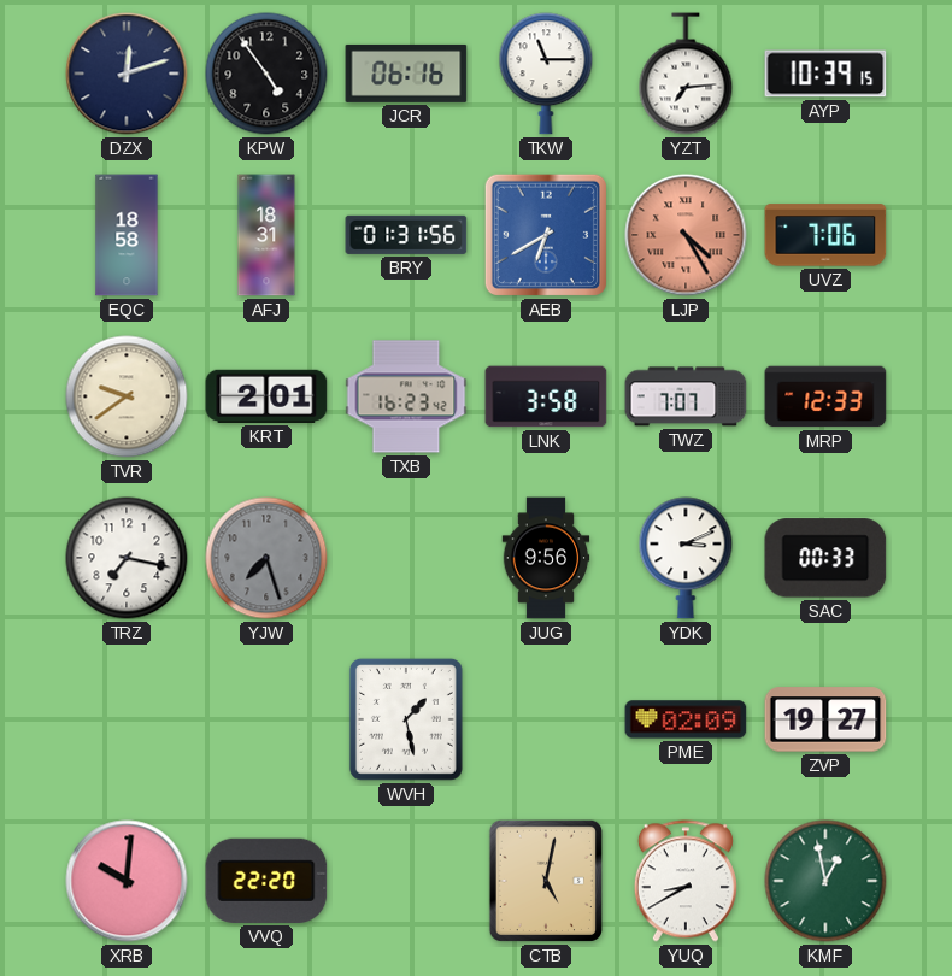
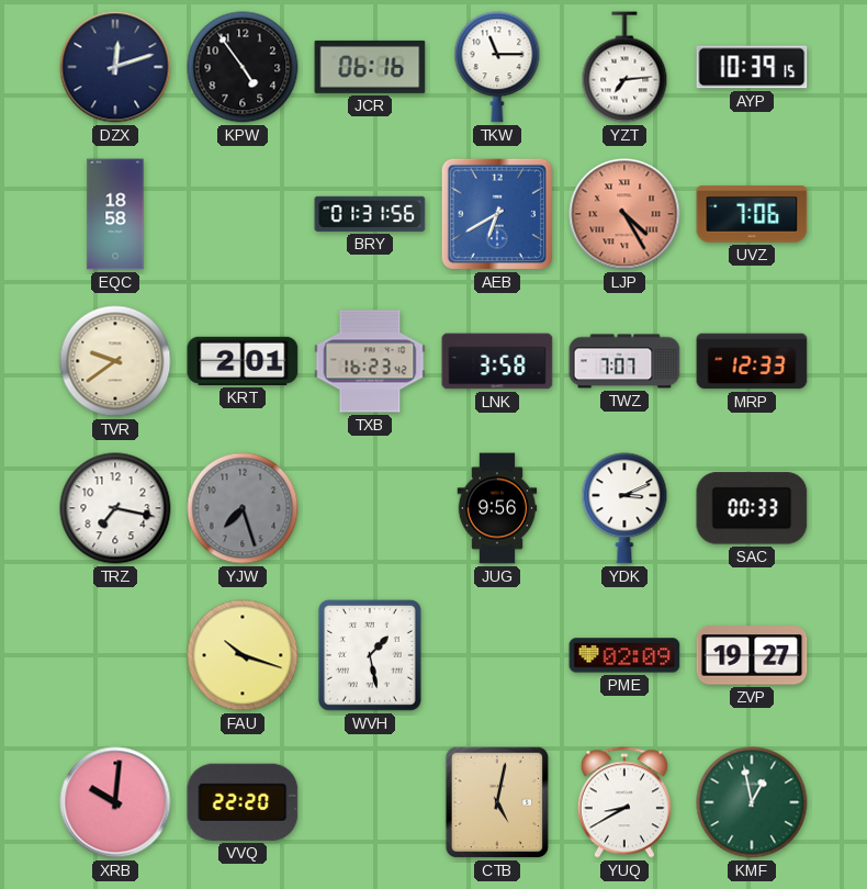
AFJ: 18:31 -> none
FAU: none -> 10:18
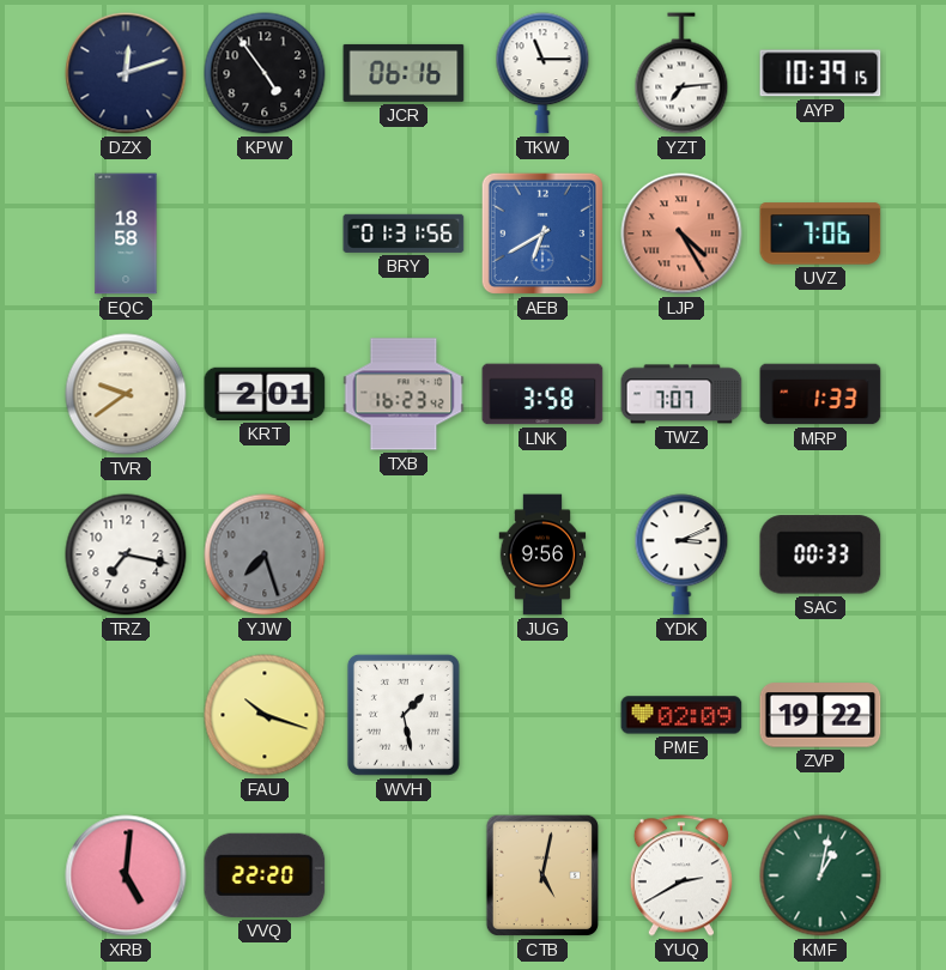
MRP: 12:33 -> 1:33
ZVP: 19:27 -> 19:22
XRB: 10:01 -> 5:01
YUQ: 8:40 -> 2:40
KMF: 12:58 -> 1:02
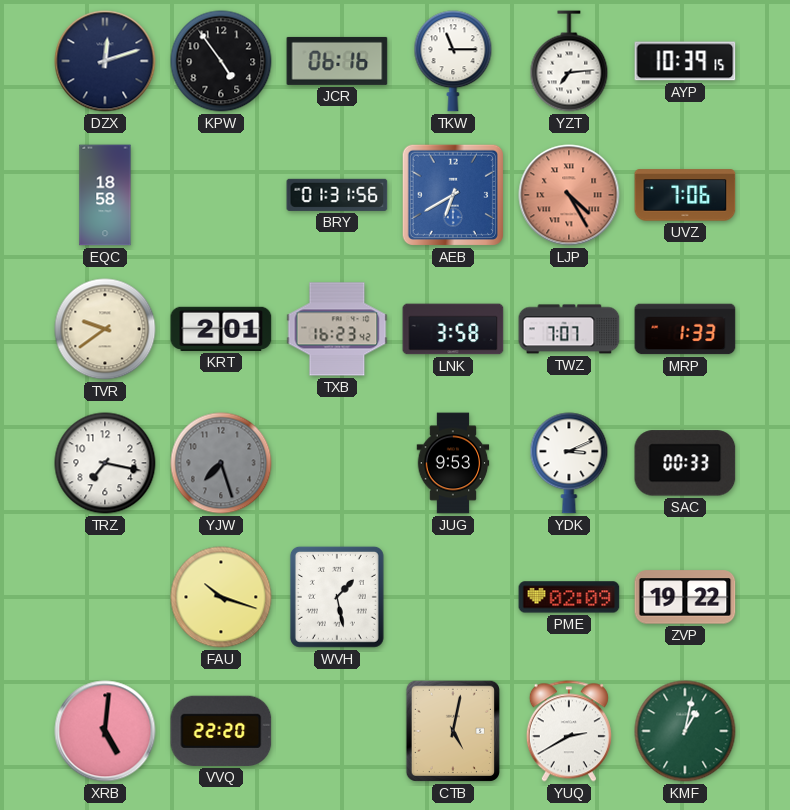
JUG: 9:56 -> 9:53
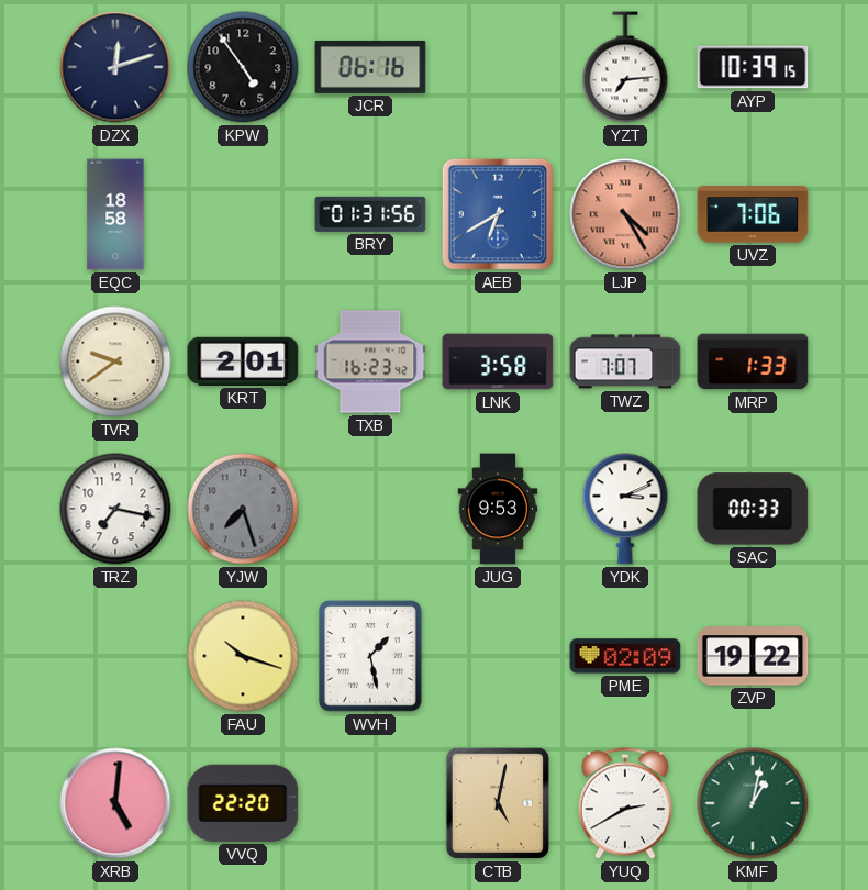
TKW: 11:15 -> none
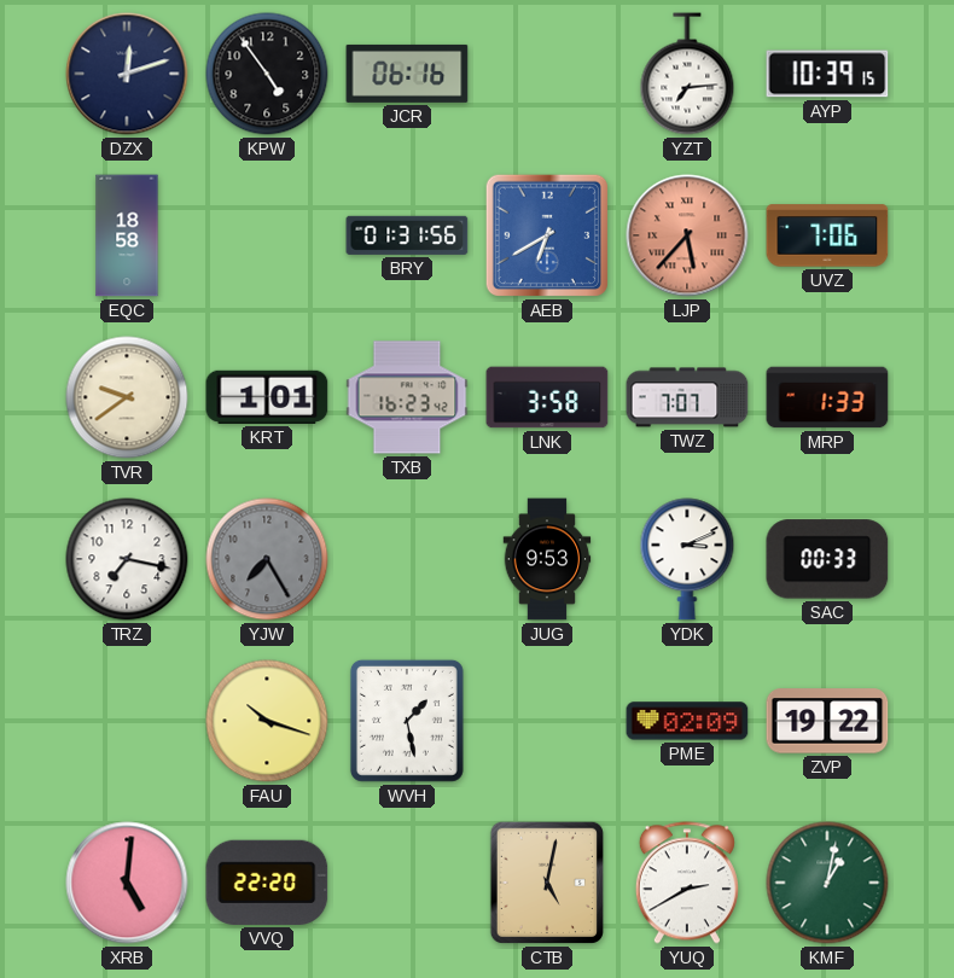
LJP: 4:25 -> 5:37
KRT: 2:01 -> 1:01
YJW: 7:27 -> 7:25
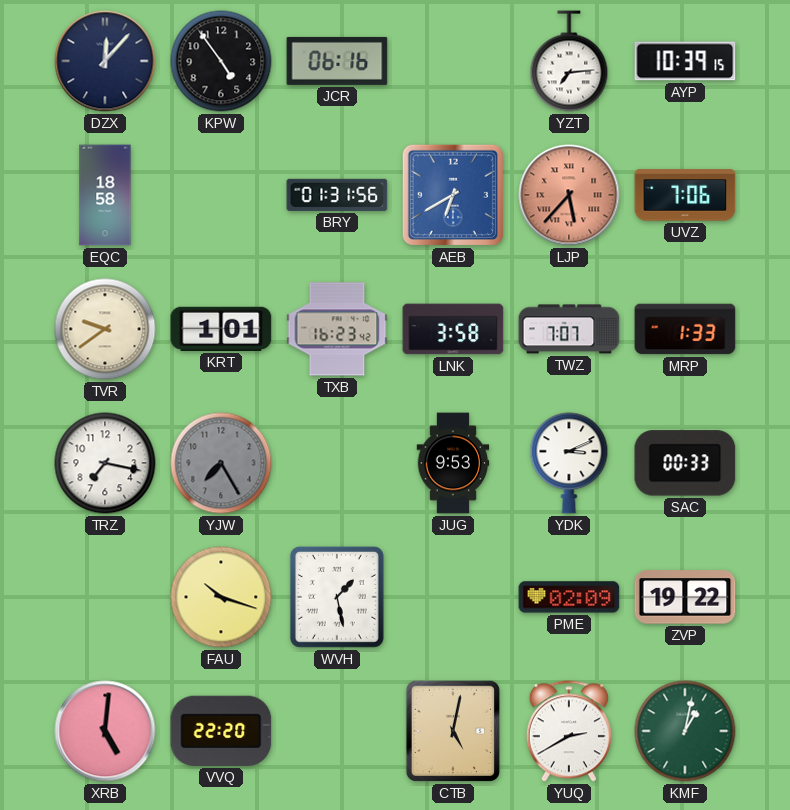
DZX: 12:12 -> 12:07
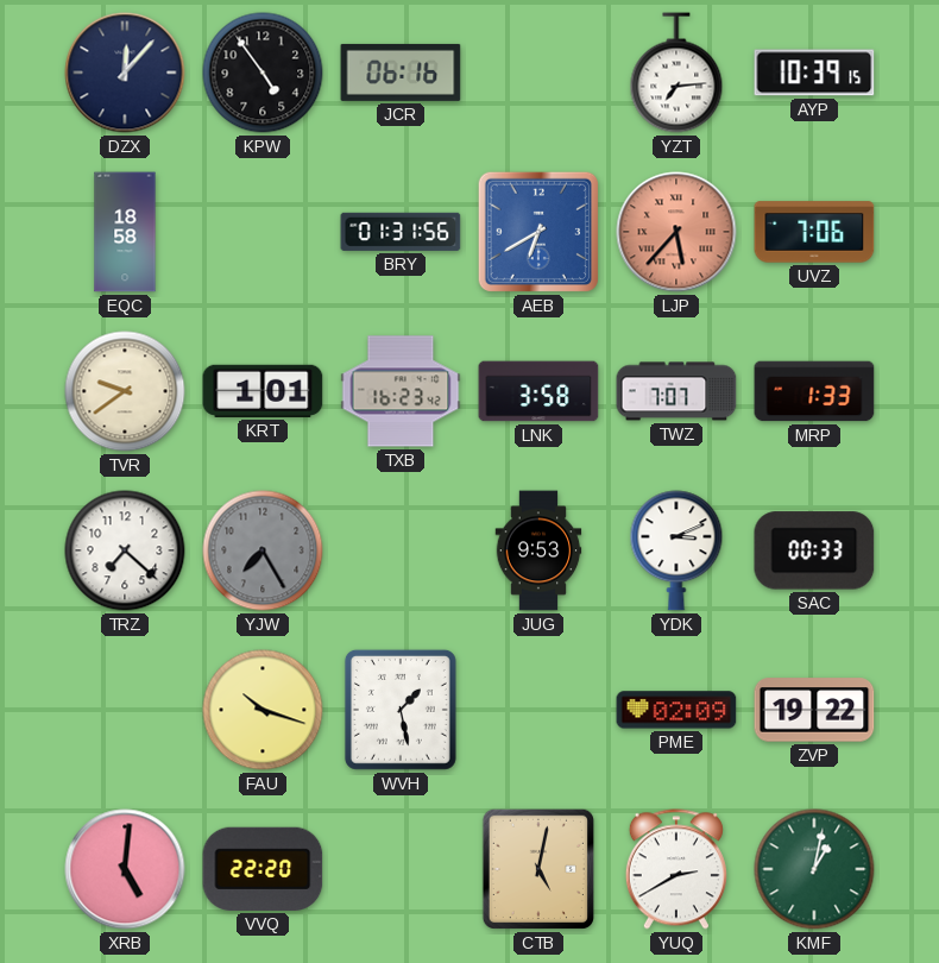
TRZ: 7:17 -> 7:22
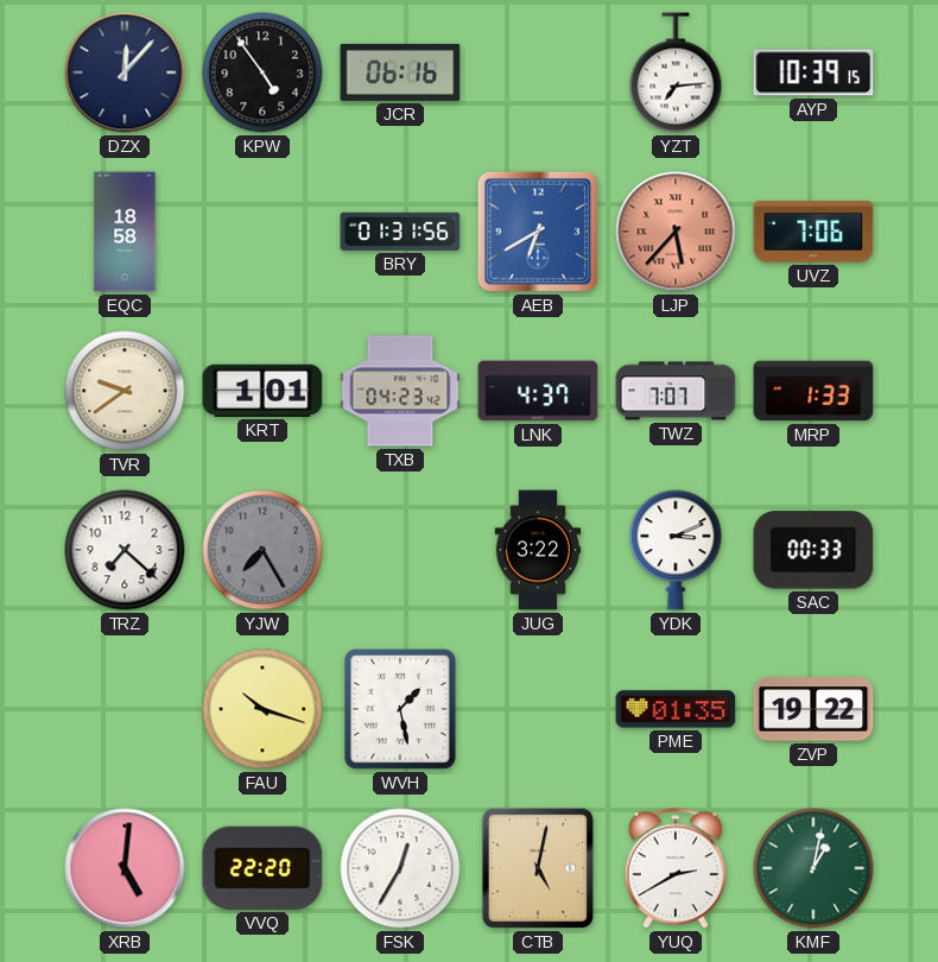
TXB: 16:23 -> 04:23
LNK: 3:58 -> 4:37
JUG: 9:53 -> 3:22
PME: 02:09 -> 01:35
FSK: none -> 12:35
